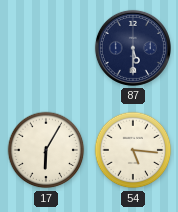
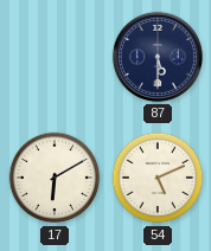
17: 6:05 -> 6:10
54: 5:16 -> 5:11
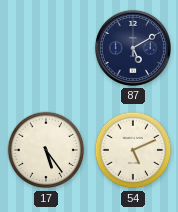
87: 5:30 -> 5:10
17: 6:10 -> 5:24
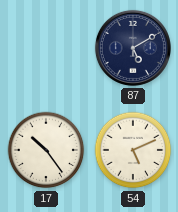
17: 5:24 -> 10:24
